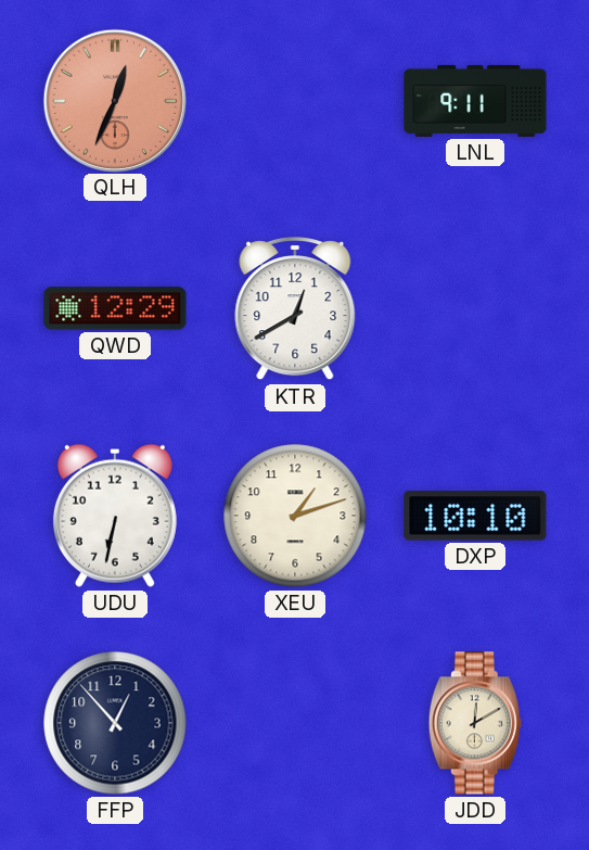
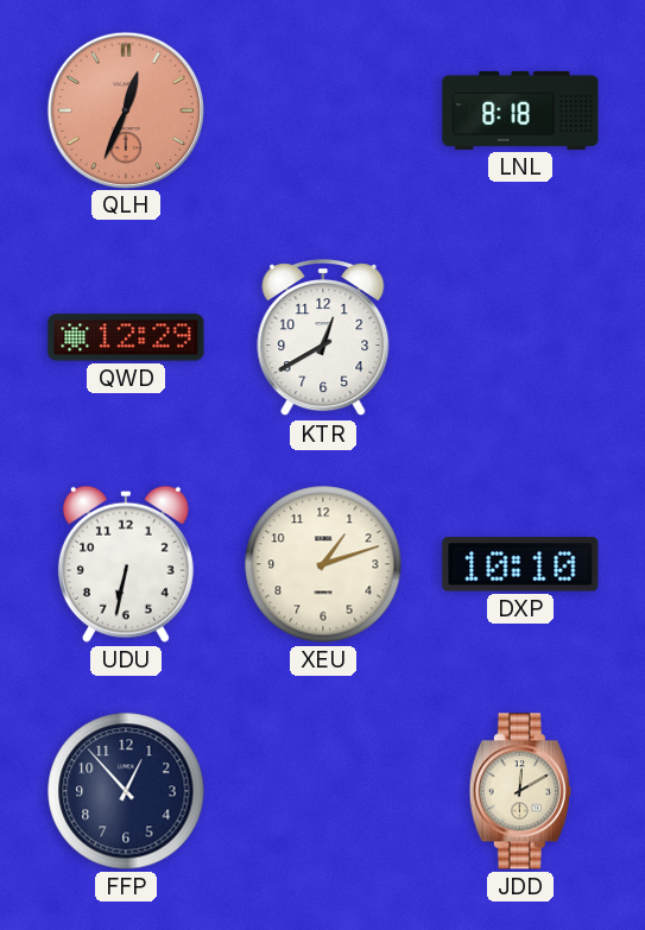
LNL: 9:11 -> 8:18
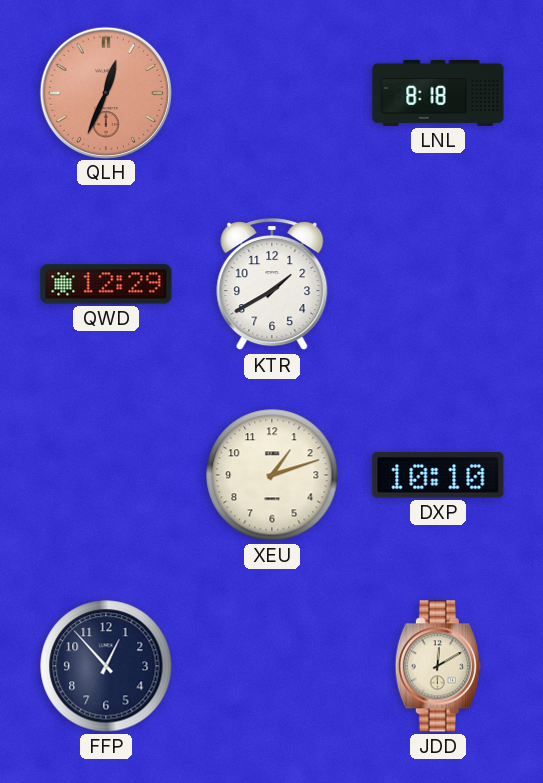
KTR: 12:40 -> 1:40
UDU: 6:32 -> none
